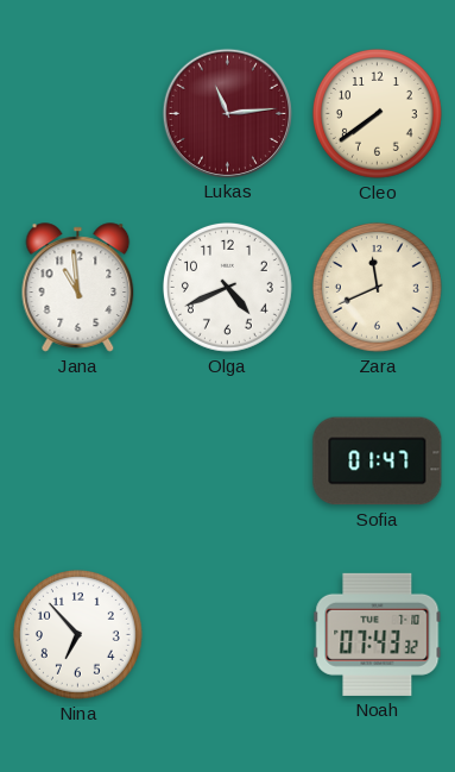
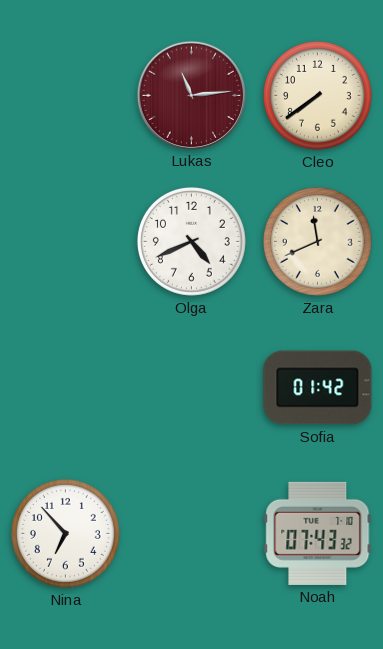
Jana: 10:59 -> none
Sofia: 01:47 -> 01:42
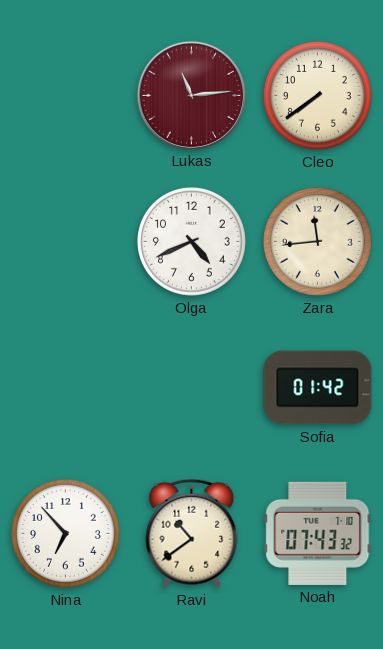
Zara: 11:41 -> 11:44
Ravi: none -> 10:39
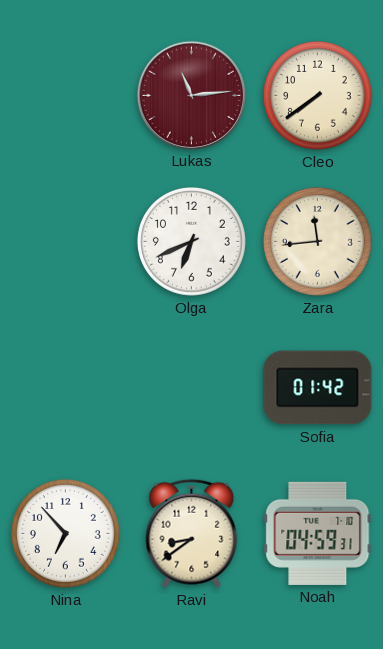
Olga: 4:41 -> 6:41
Ravi: 10:39 -> 8:39
Noah: 07:43 -> 04:59
